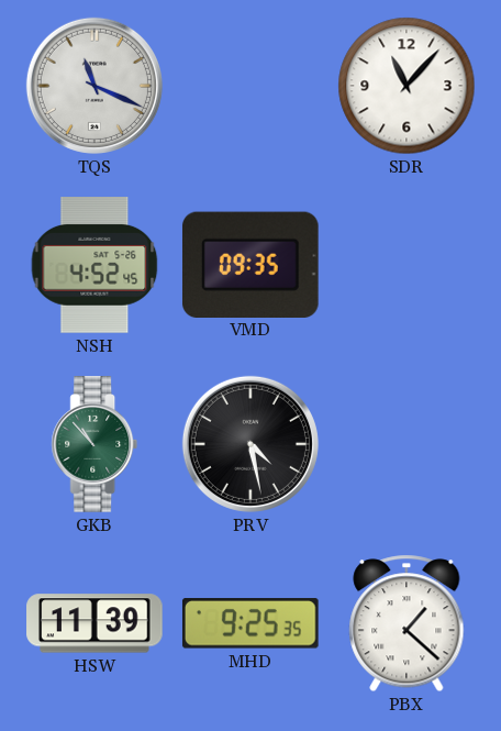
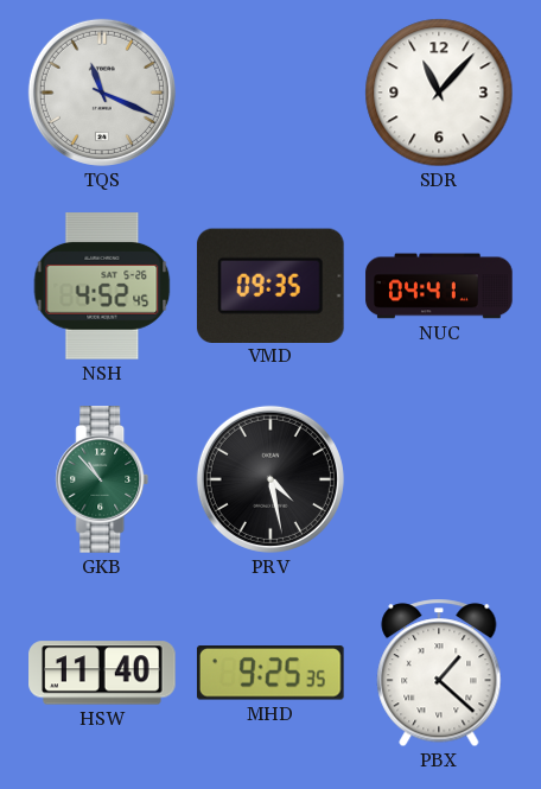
NUC: none -> 04:41
HSW: 11:39 -> 11:40
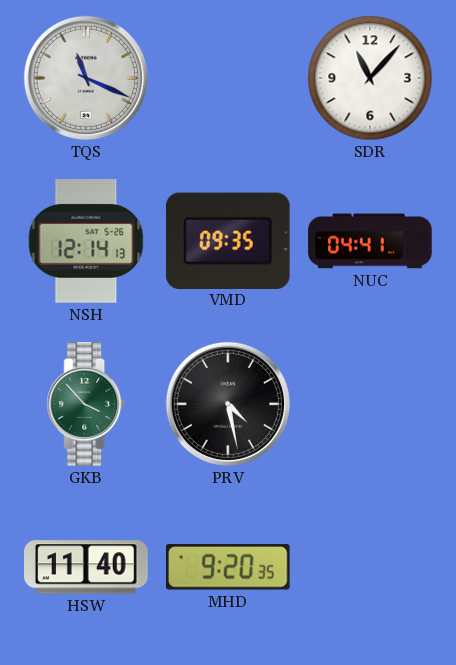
NSH: 4:52 -> 12:14
GKB: 10:53 -> 3:53
MHD: 9:25 -> 9:20
PBX: 1:22 -> none
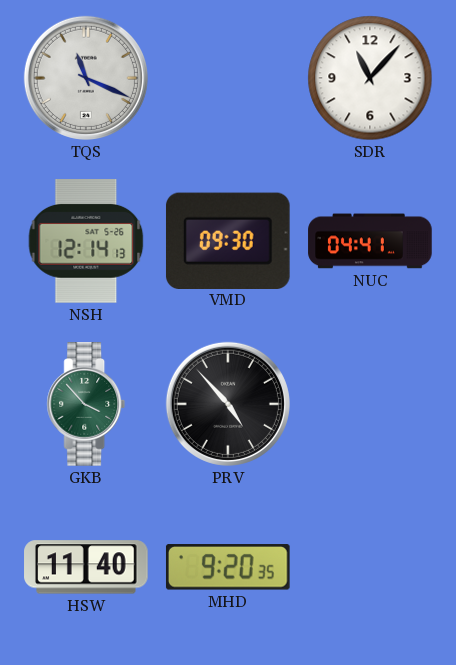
VMD: 09:35 -> 09:30
PRV: 4:28 -> 4:53
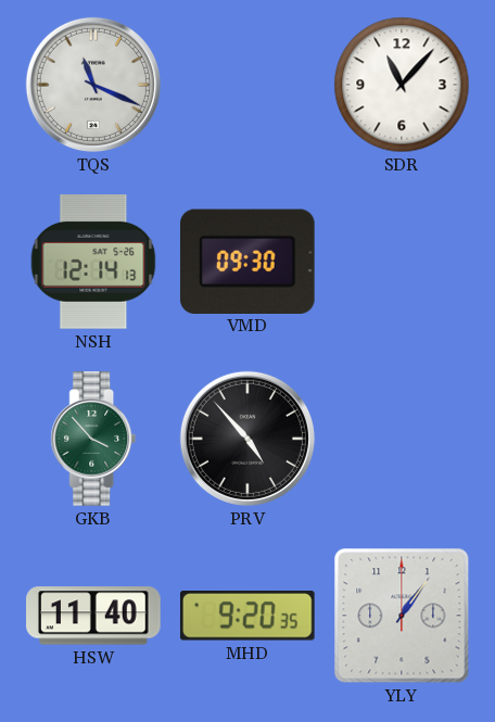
NUC: 04:41 -> none
YLY: none -> 1:06
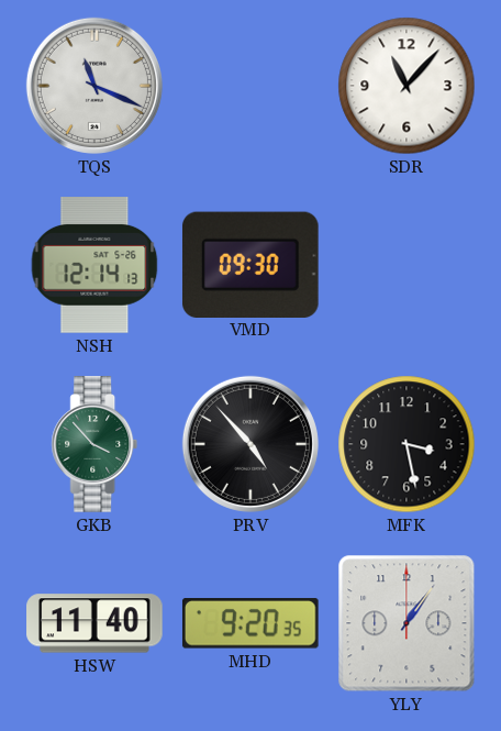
MFK: none -> 3:28
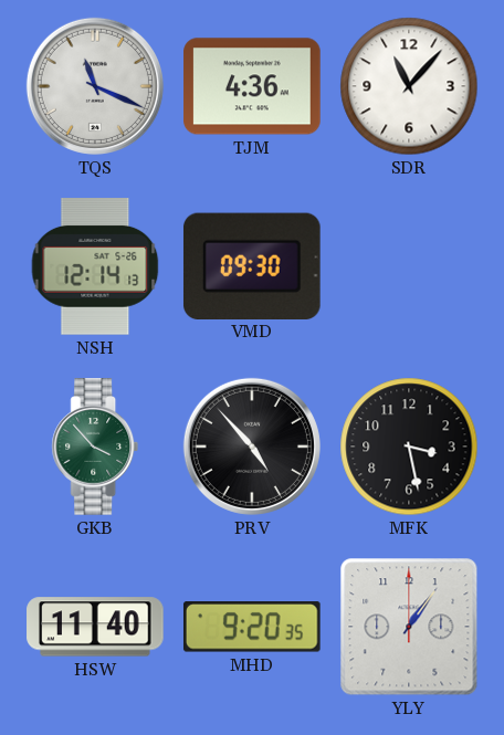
TJM: none -> 4:36
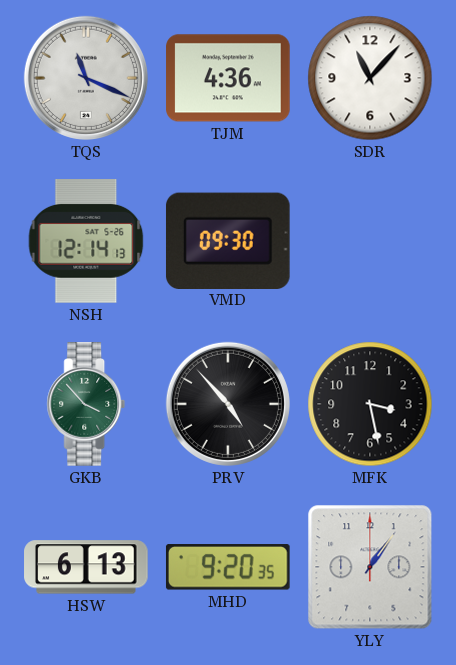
HSW: 11:40 -> 6:13
